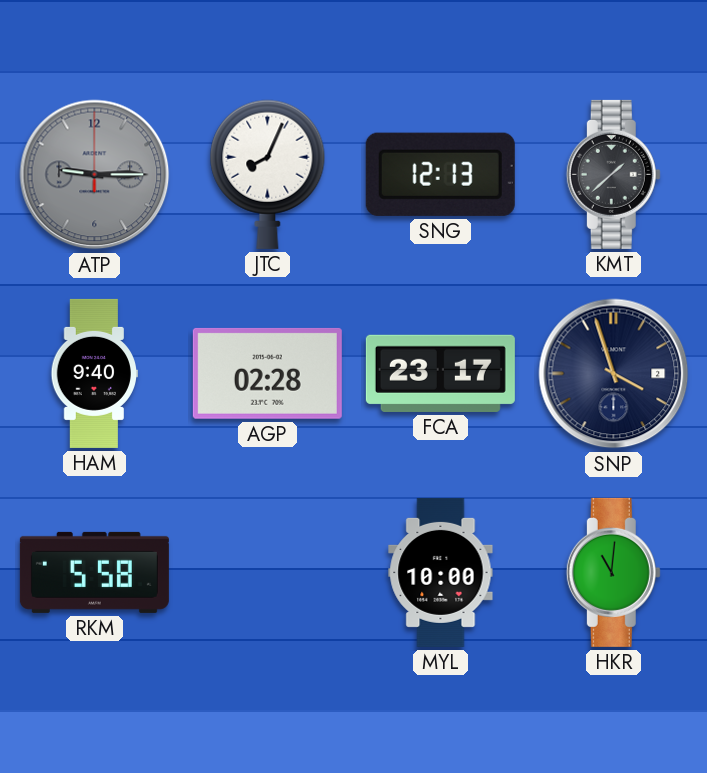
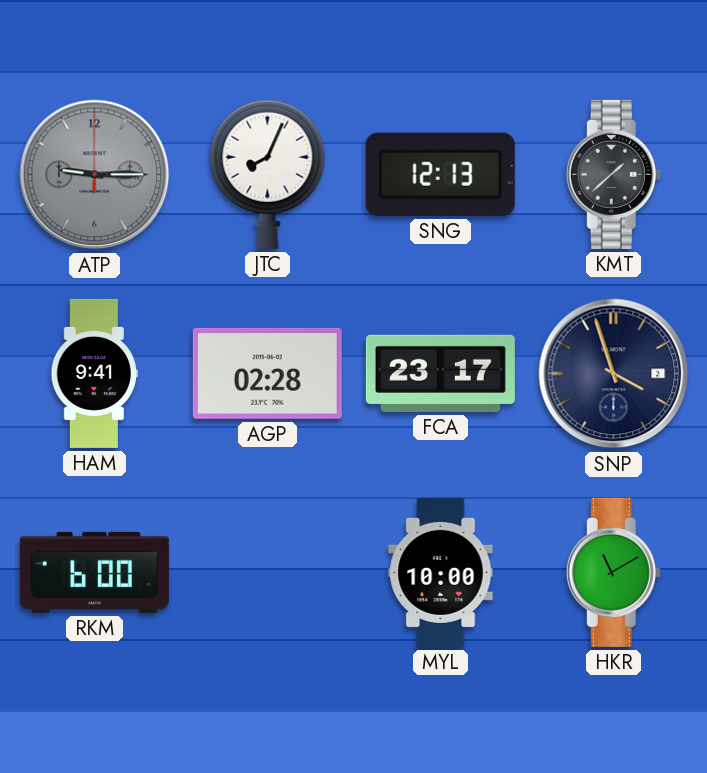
HAM: 9:40 -> 9:41
RKM: 5:58 -> 6:00
HKR: 11:01 -> 11:10
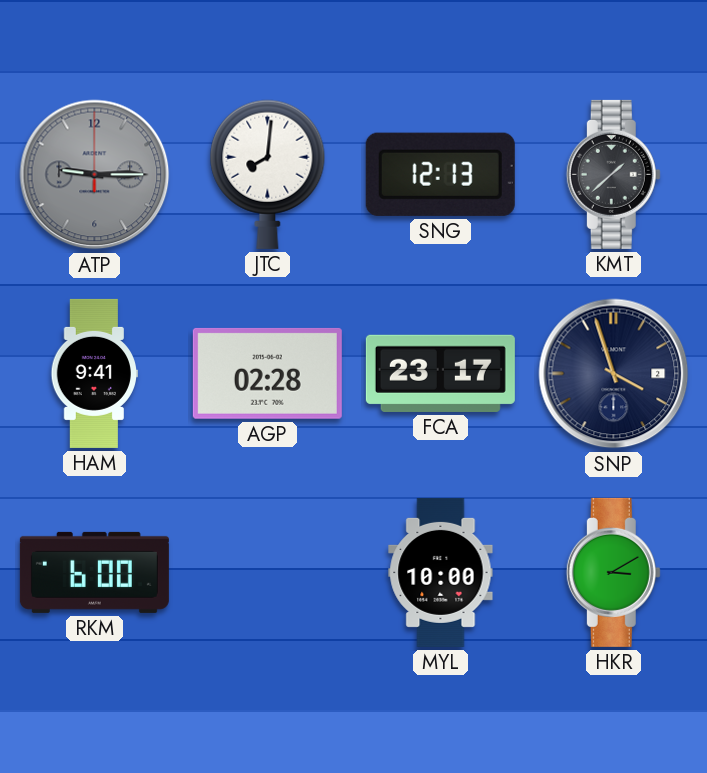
JTC: 8:04 -> 8:01
HKR: 11:10 -> 3:10
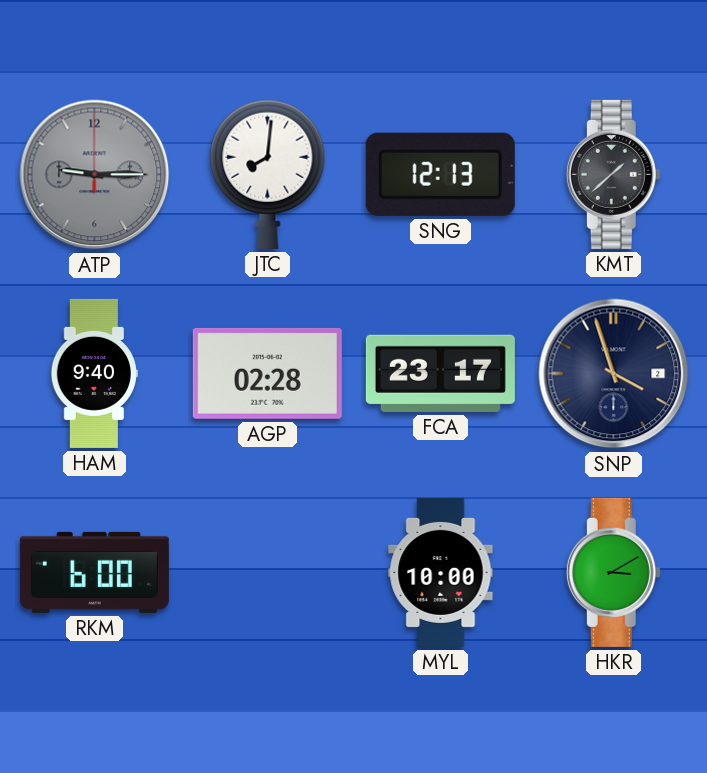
HAM: 9:41 -> 9:40
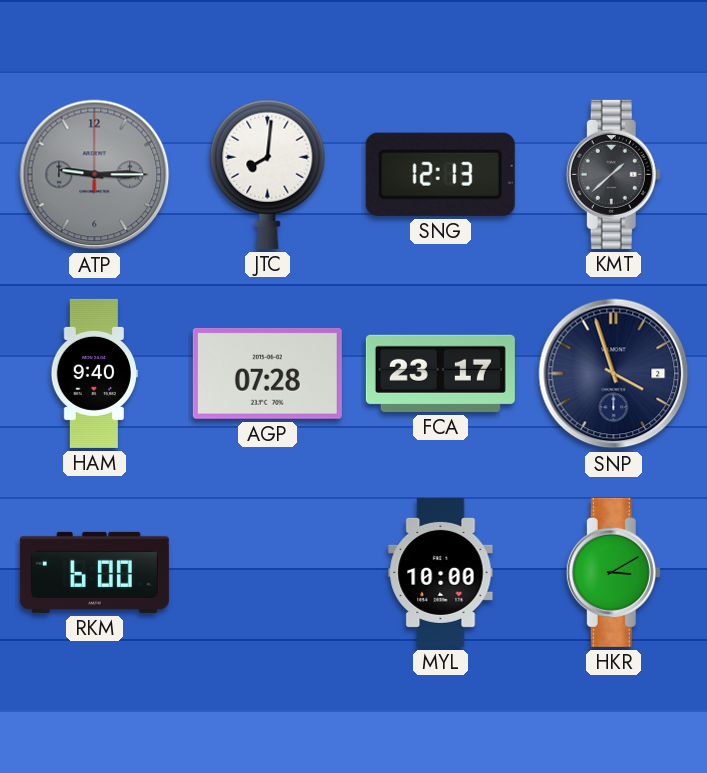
AGP: 02:28 -> 07:28
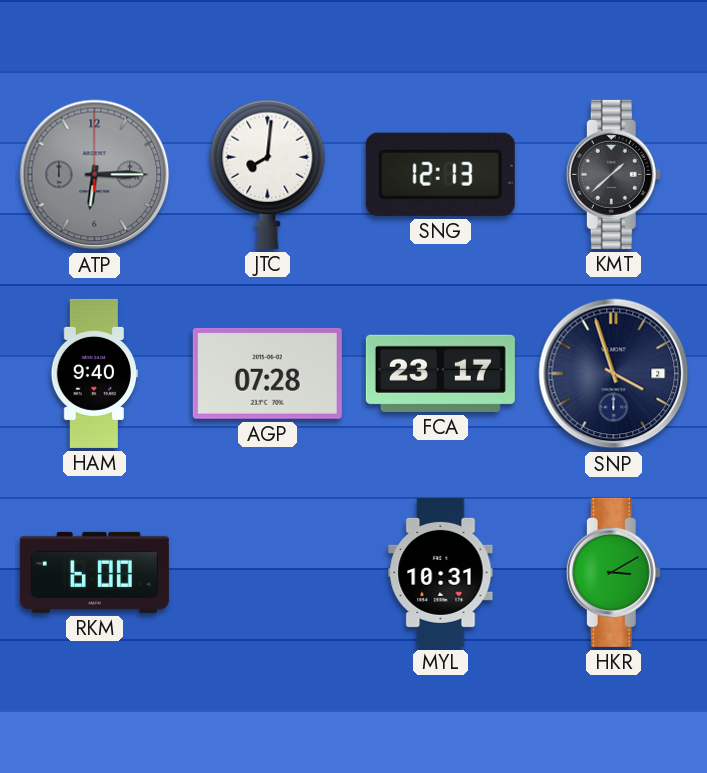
ATP: 9:15 -> 6:15
MYL: 10:00 -> 10:31
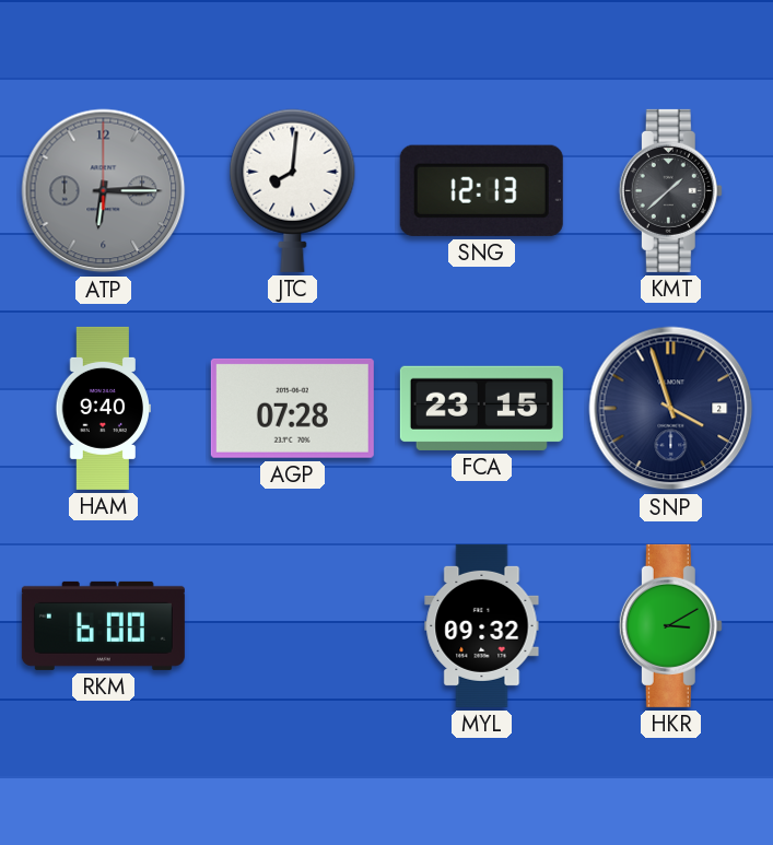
FCA: 23:17 -> 23:15
MYL: 10:31 -> 09:32
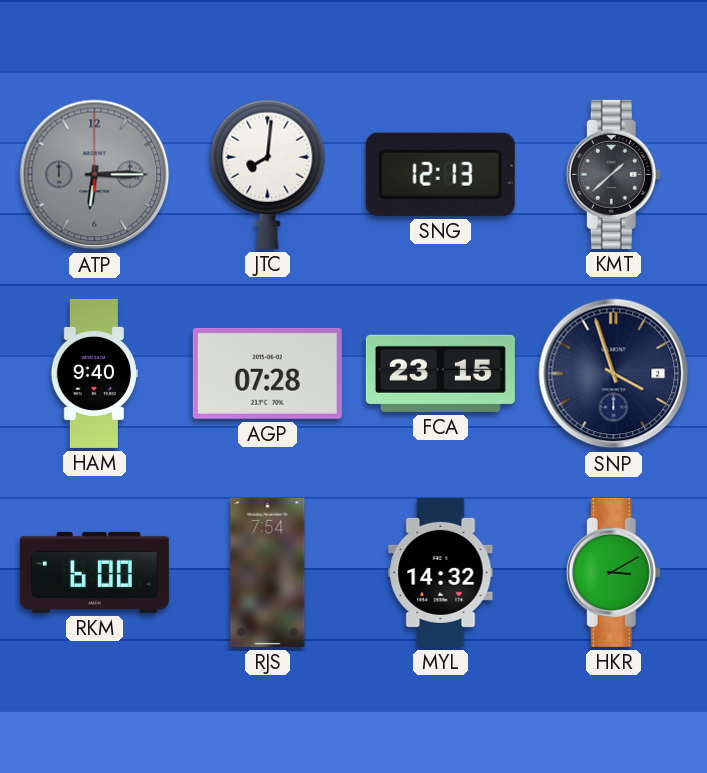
RJS: none -> 7:54
MYL: 09:32 -> 14:32
